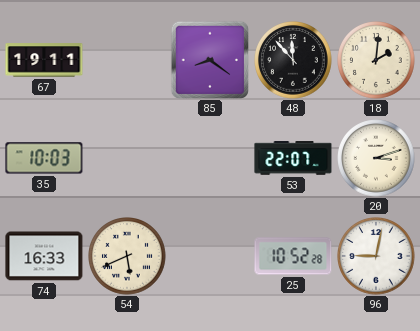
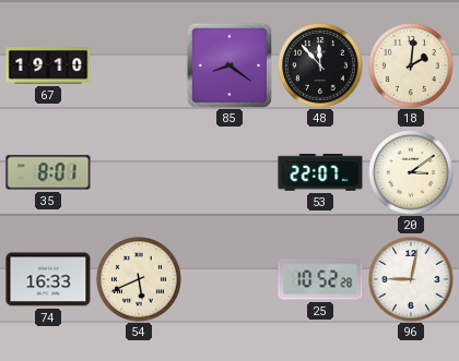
67: 19:11 -> 19:10
35: 10:03 -> 8:01
20: 3:12 -> 3:09
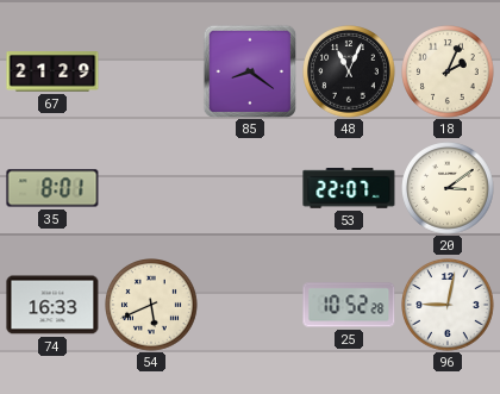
67: 19:10 -> 21:29
48: 11:53 -> 11:04
18: 2:01 -> 2:04
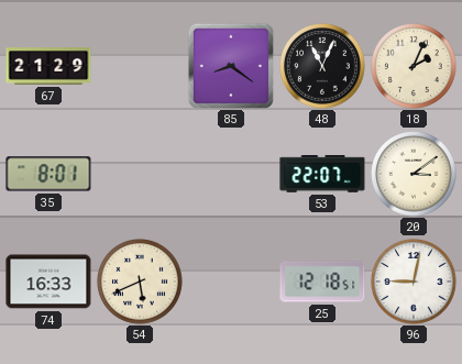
25: 10:52 -> 12:18
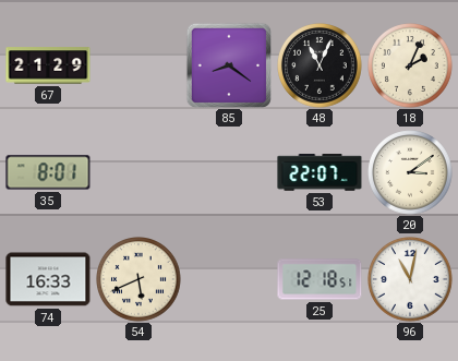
96: 9:02 -> 11:02
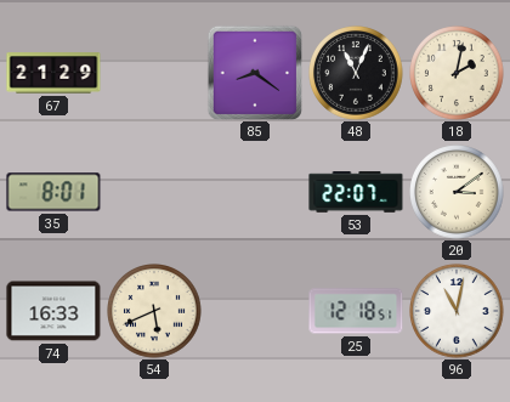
18: 2:04 -> 2:02
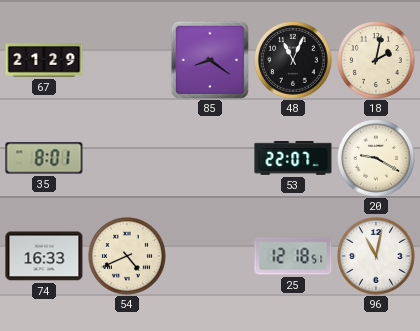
20: 3:09 -> 9:20
54: 5:41 -> 4:41
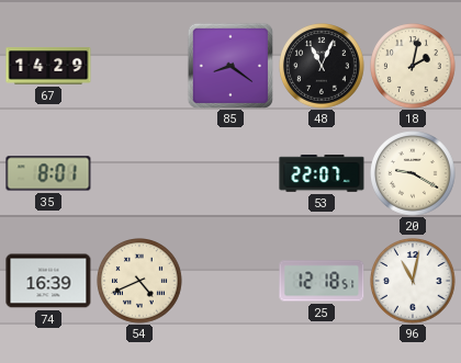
67: 21:29 -> 14:29
74: 16:33 -> 16:39
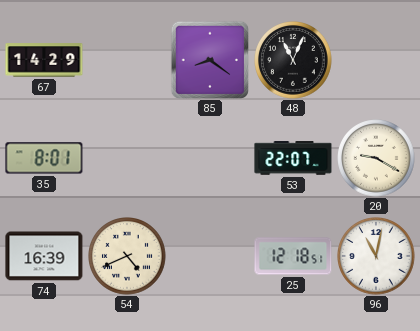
18: 2:02 -> none
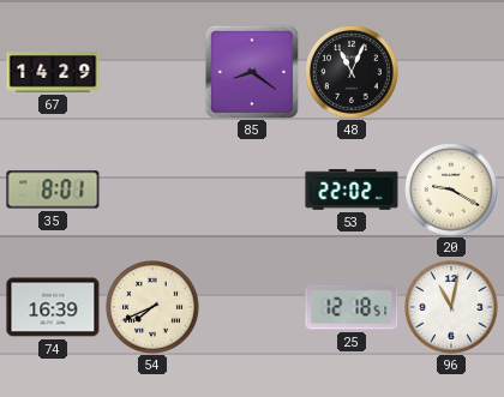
53: 22:07 -> 22:02
54: 4:41 -> 7:41
